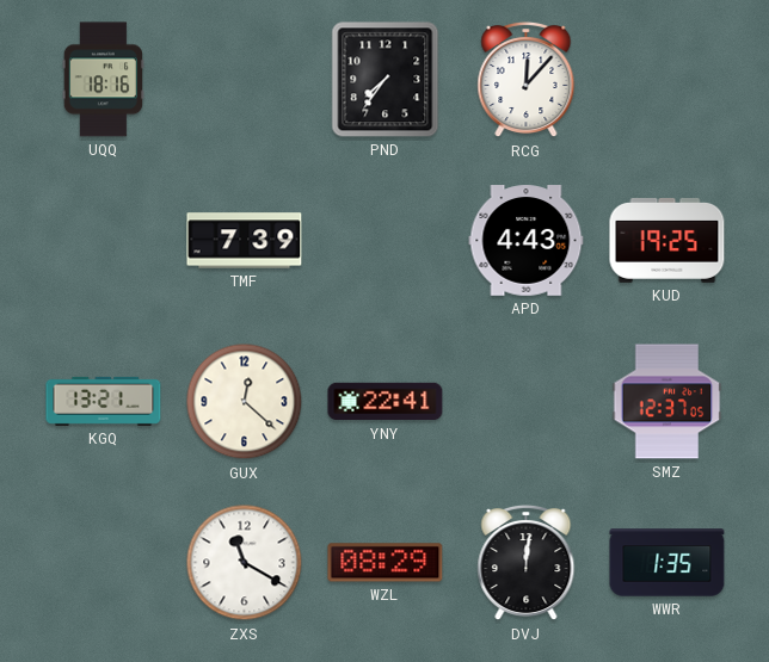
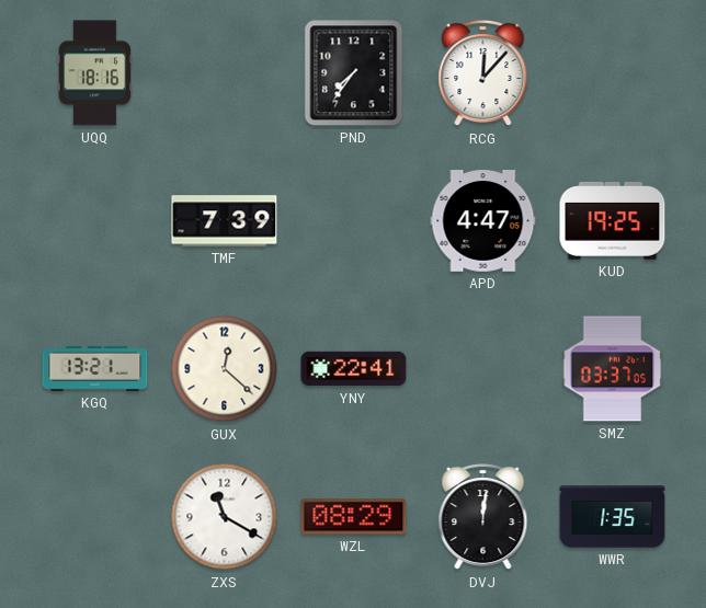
APD: 4:43 -> 4:47
SMZ: 12:37 -> 03:37
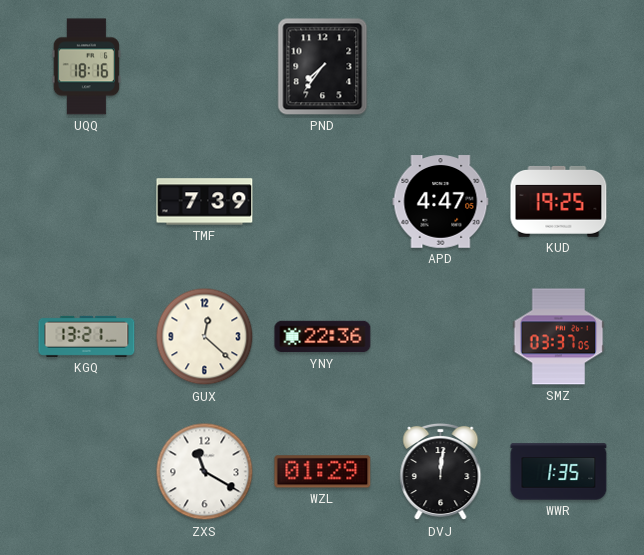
RCG: 12:07 -> none
YNY: 22:41 -> 22:36
WZL: 08:29 -> 01:29
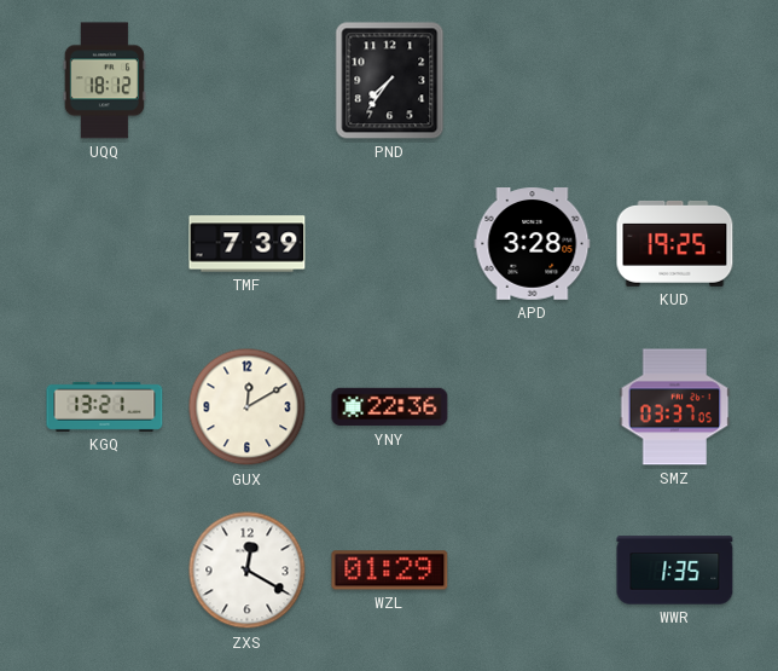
UQQ: 18:16 -> 18:12
APD: 4:47 -> 3:28
GUX: 12:22 -> 12:10
ZXS: 11:20 -> 12:20
DVJ: 12:01 -> none
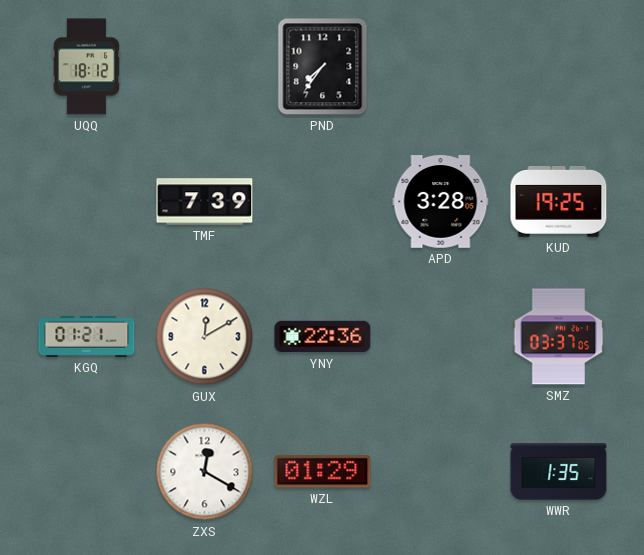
KGQ: 13:21 -> 01:21
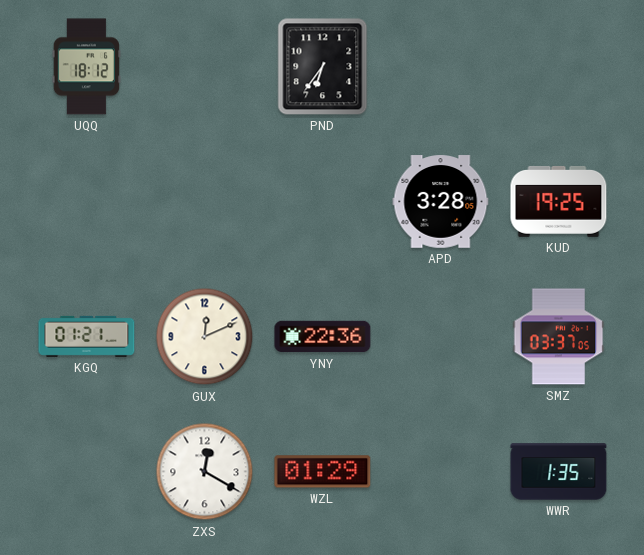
PND: 7:36 -> 6:36
TMF: 7:39 -> none
GUX: 12:10 -> 12:11
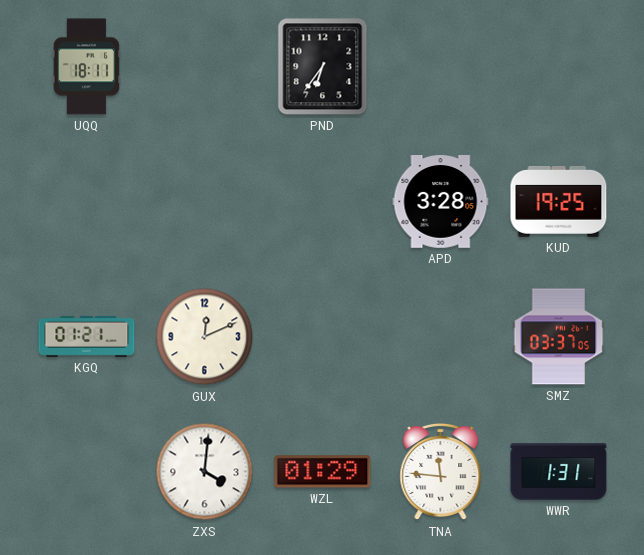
UQQ: 18:12 -> 18:11
YNY: 22:36 -> none
ZXS: 12:20 -> 4:01
TNA: none -> 11:46
WWR: 1:35 -> 1:31
